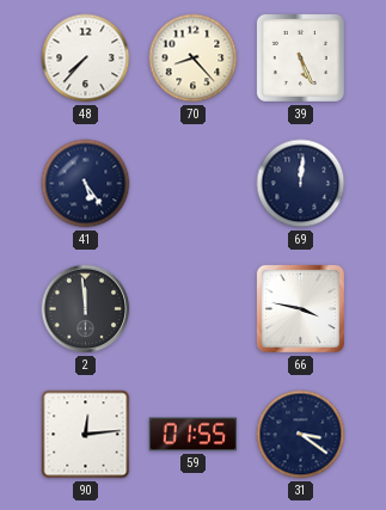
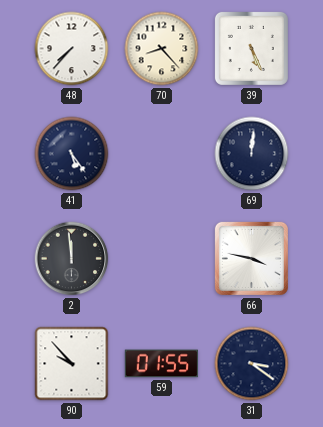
90: 12:14 -> 9:53
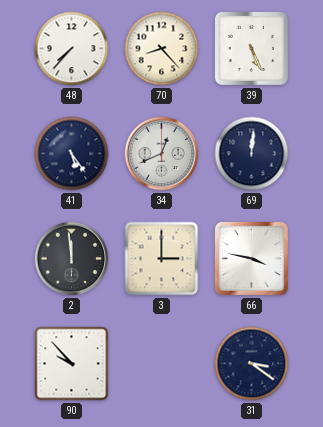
34: none -> 12:41
3: none -> 3:00
59: 01:55 -> none
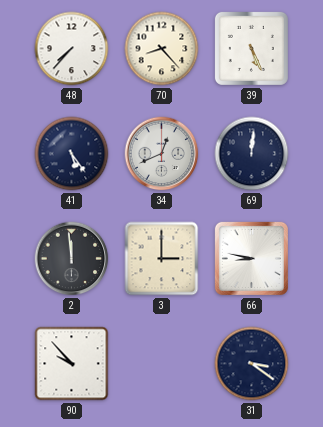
66: 3:47 -> 8:47
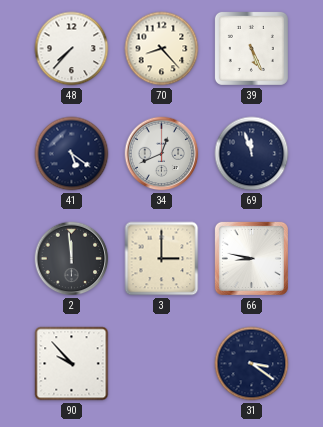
41: 5:24 -> 5:21
69: 12:01 -> 11:57
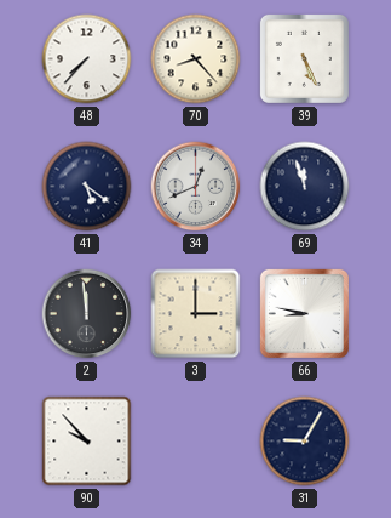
31: 3:21 -> 9:05
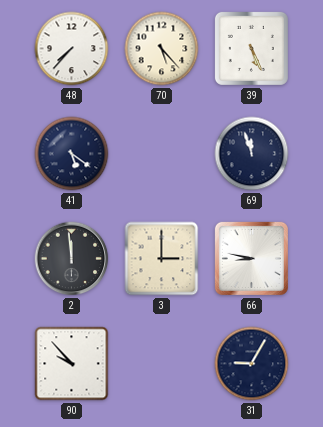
70: 8:23 -> 5:23
34: 12:41 -> none
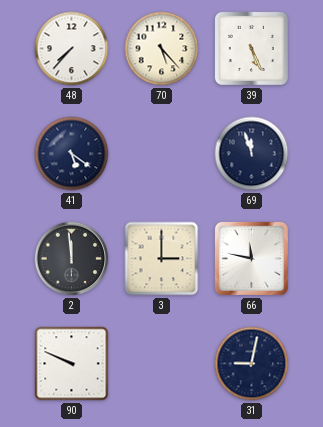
66: 8:47 -> 11:47
90: 9:53 -> 9:49
31: 9:05 -> 9:02
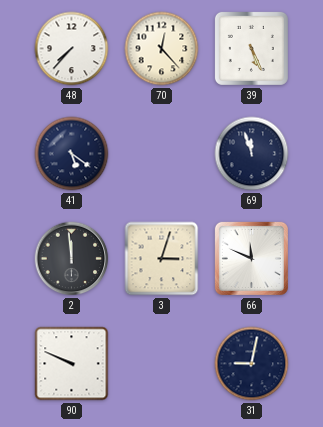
70: 5:23 -> 12:23
3: 3:00 -> 3:03
66: 11:47 -> 11:49
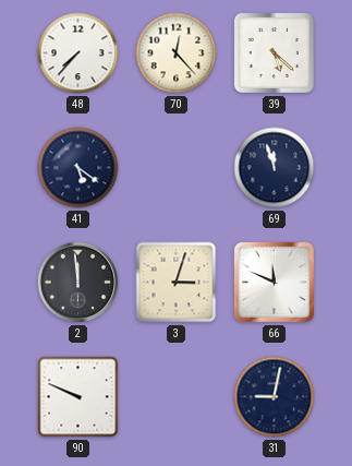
39: 5:26 -> 5:22
